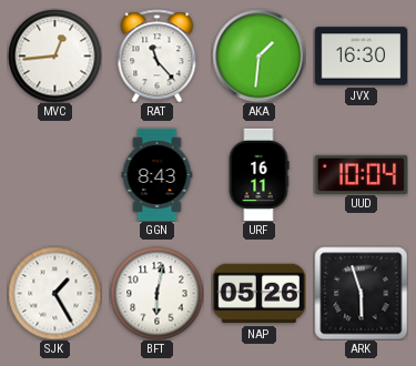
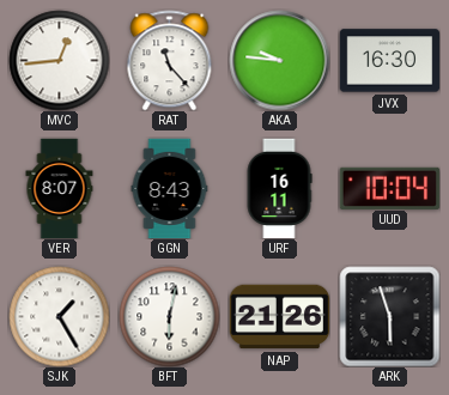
AKA: 1:31 -> 9:46
VER: none -> 8:07
NAP: 05:26 -> 21:26
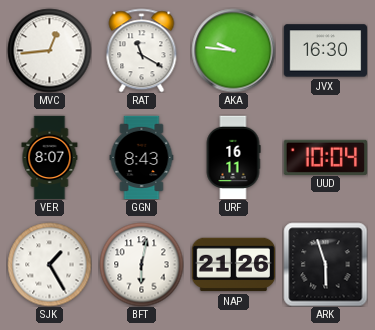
RAT: 11:23 -> 11:20
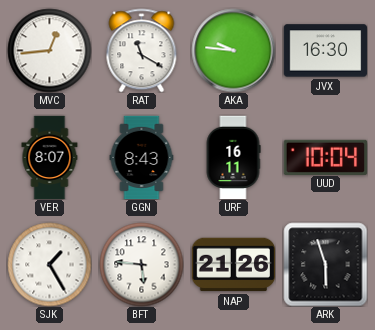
BFT: 6:02 -> 5:46
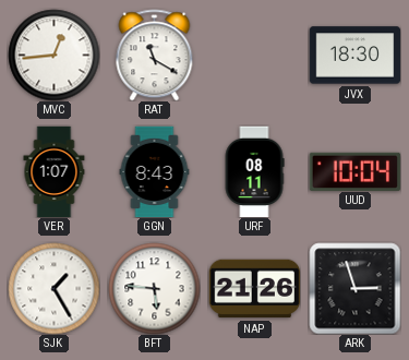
AKA: 9:46 -> none
JVX: 16:30 -> 18:30
VER: 8:07 -> 1:07
URF: 16:11 -> 08:11
ARK: 5:57 -> 2:57
